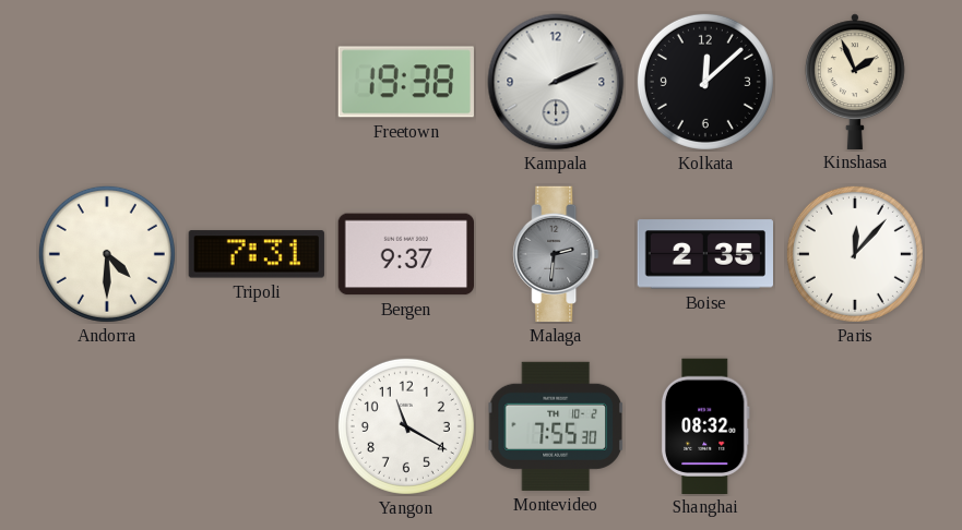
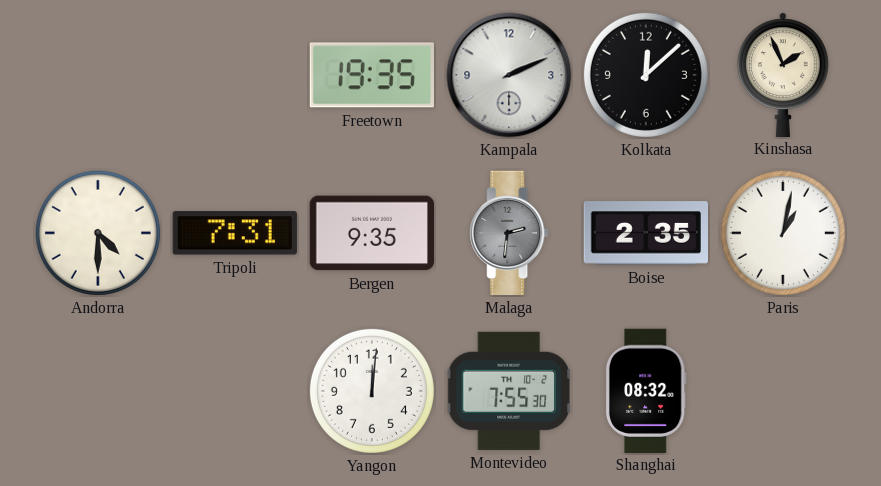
Freetown: 19:38 -> 19:35
Bergen: 9:37 -> 9:35
Paris: 12:07 -> 1:02
Yangon: 11:20 -> 12:01
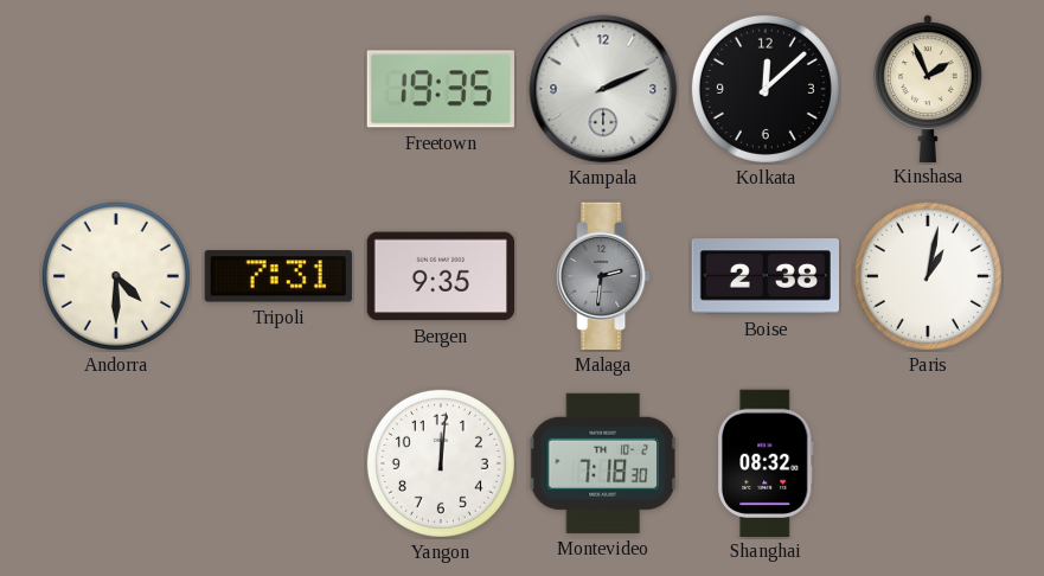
Boise: 2:35 -> 2:38
Montevideo: 7:55 -> 7:18
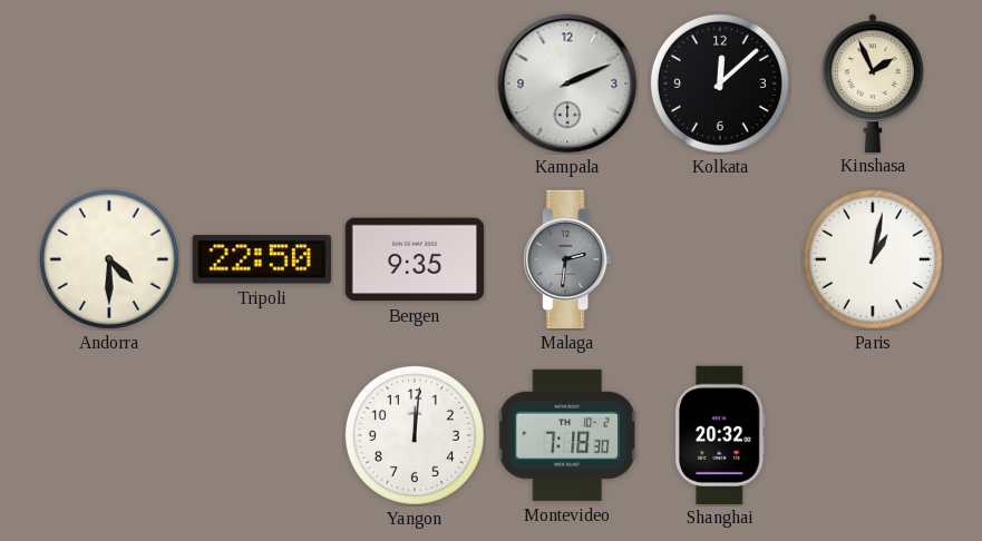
Freetown: 19:35 -> none
Tripoli: 7:31 -> 22:50
Boise: 2:38 -> none
Shanghai: 08:32 -> 20:32
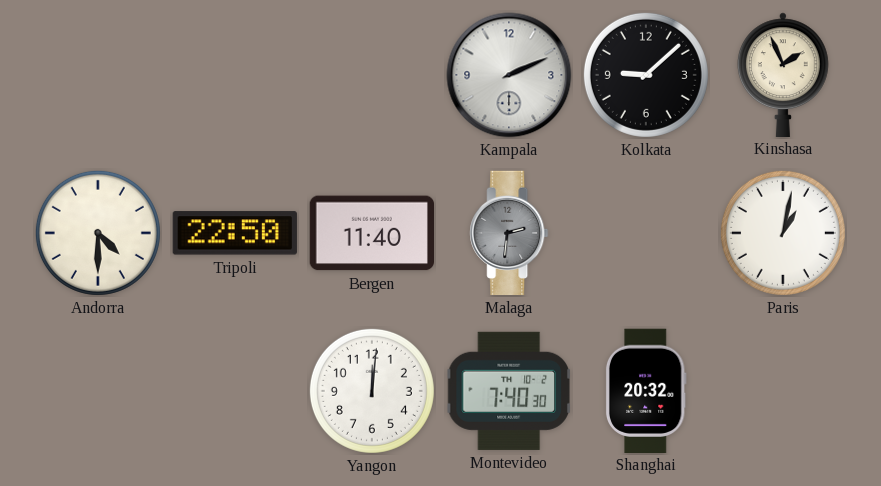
Kolkata: 12:08 -> 9:08
Bergen: 9:35 -> 11:40
Montevideo: 7:18 -> 7:40
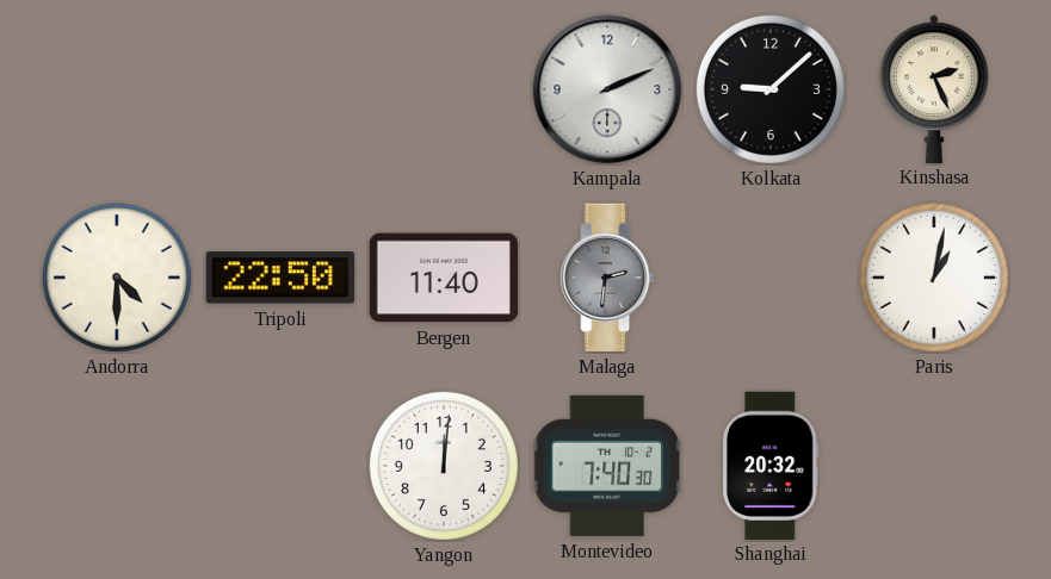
Kinshasa: 1:56 -> 2:26
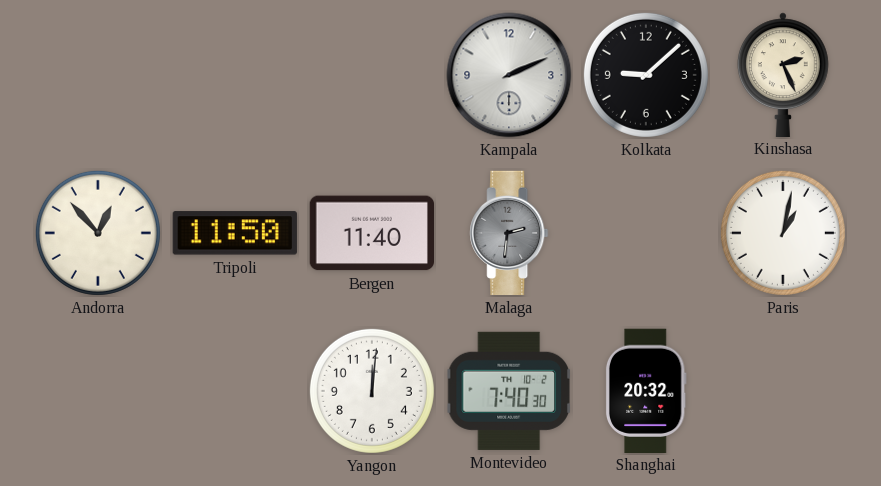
Andorra: 4:30 -> 12:53
Tripoli: 22:50 -> 11:50
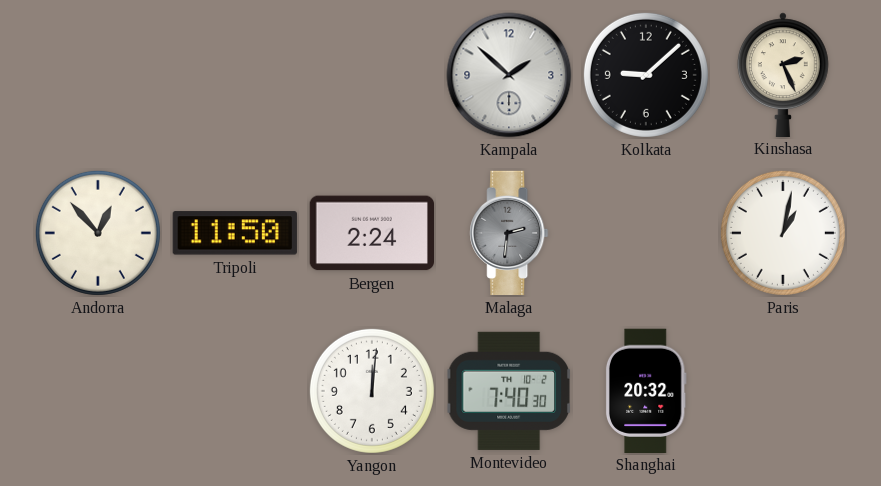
Kampala: 2:11 -> 1:52
Bergen: 11:40 -> 2:24
